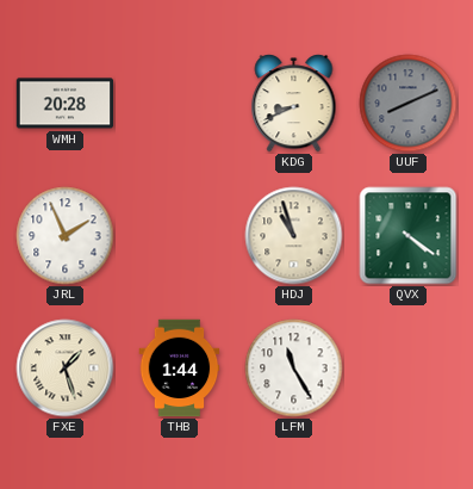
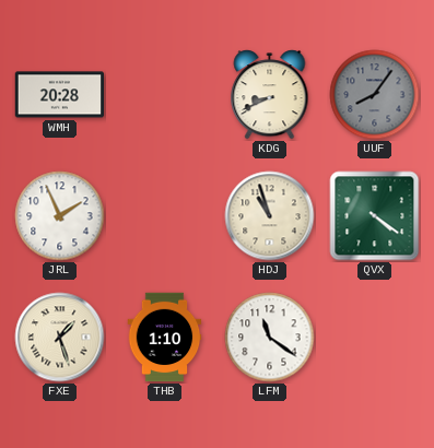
UUF: 8:11 -> 8:06
THB: 1:44 -> 1:10
LFM: 11:25 -> 11:21
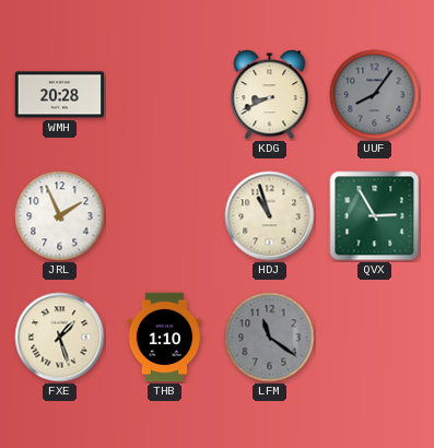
QVX: 4:21 -> 2:55
LFM dial: white -> grey
